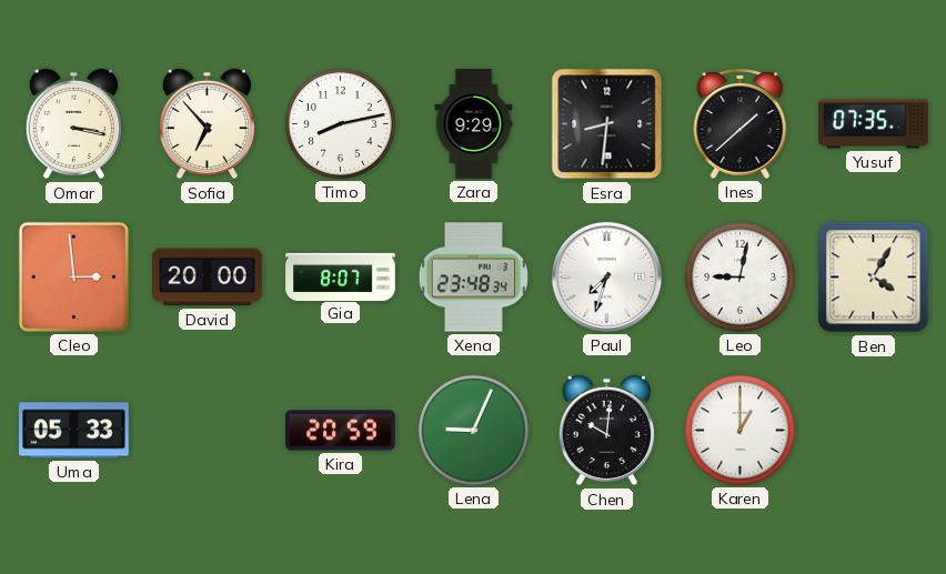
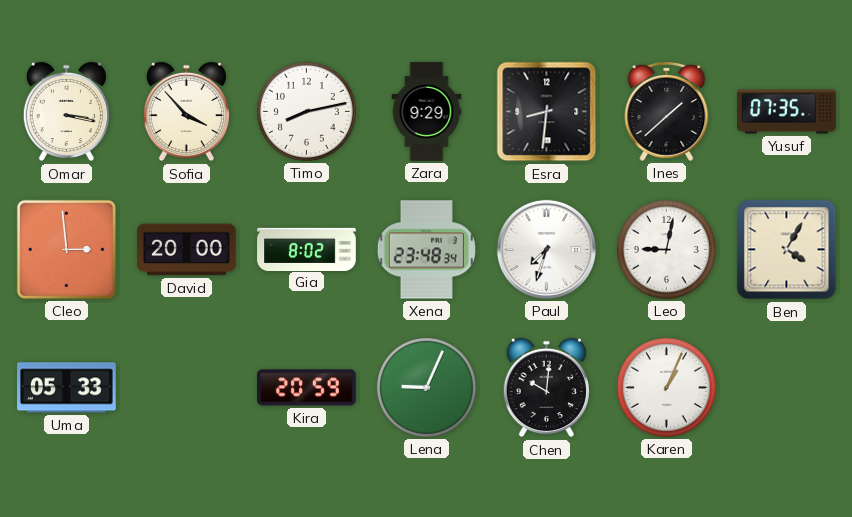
Sofia: 6:53 -> 3:53
Gia: 8:07 -> 8:02
Karen: 1:00 -> 1:04
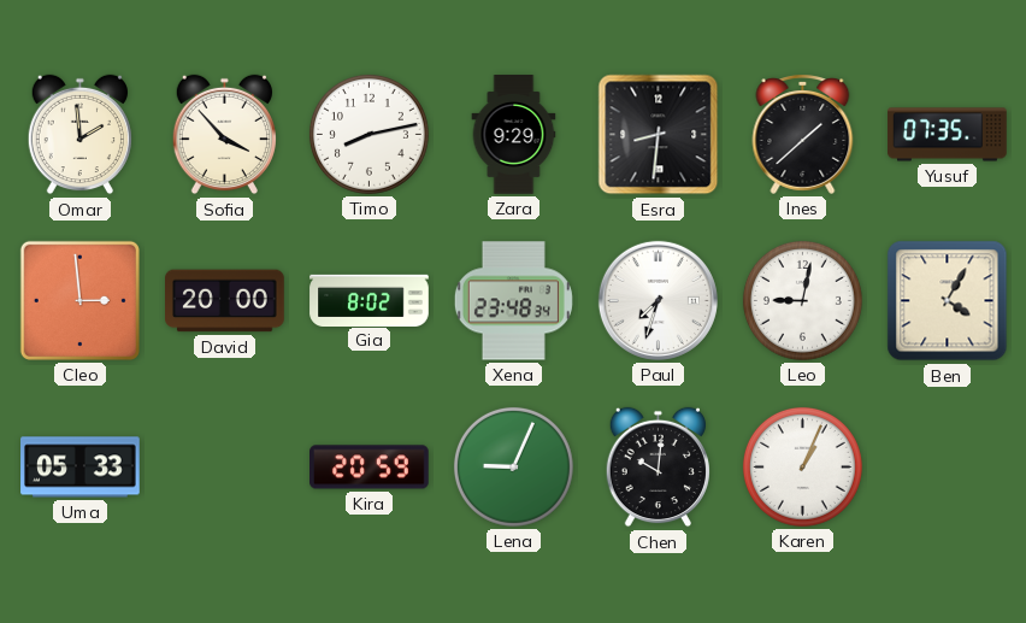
Omar: 3:17 -> 1:59
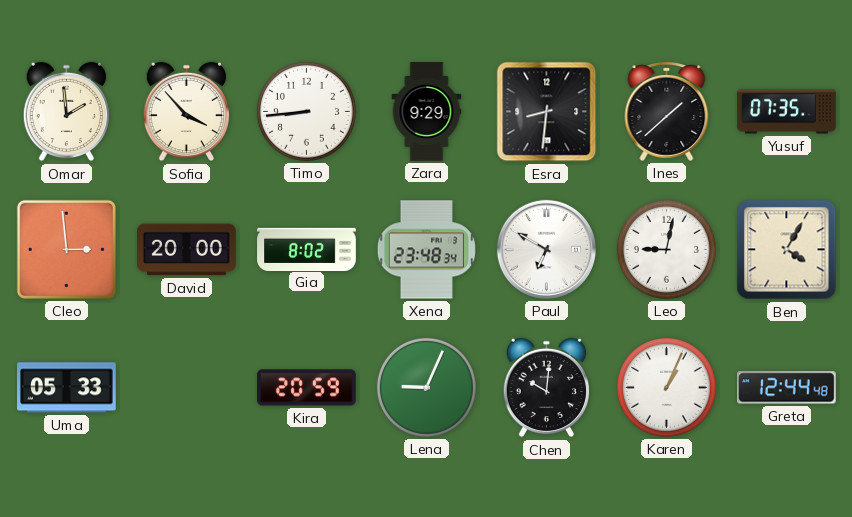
Timo: 8:13 -> 8:44
Paul: 7:33 -> 6:50
Greta: none -> 12:44
